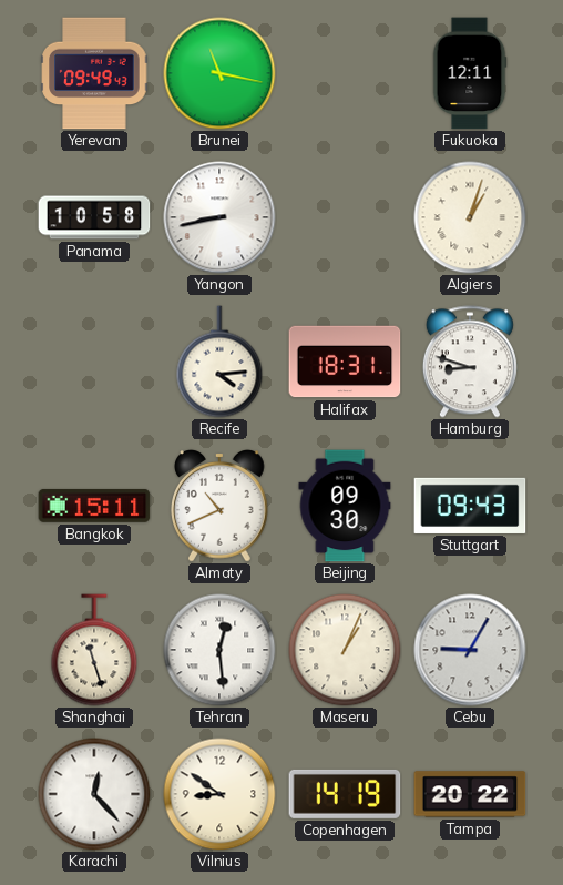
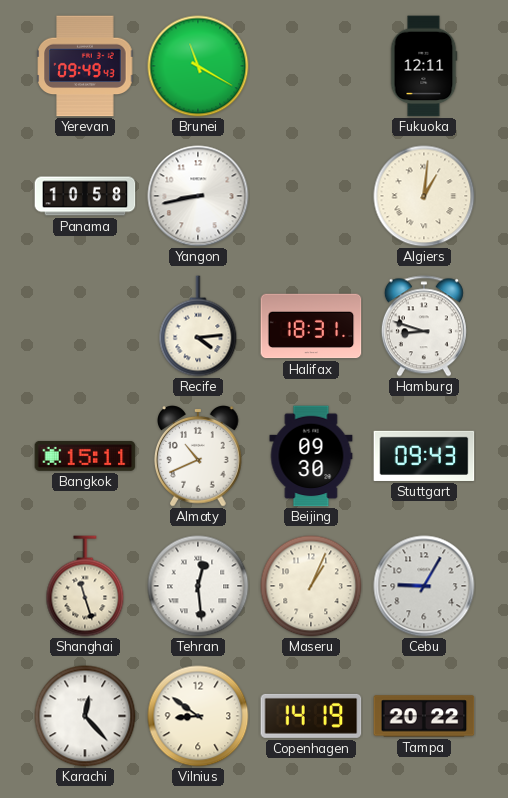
Brunei: 11:17 -> 11:20
Algiers: 1:03 -> 1:01
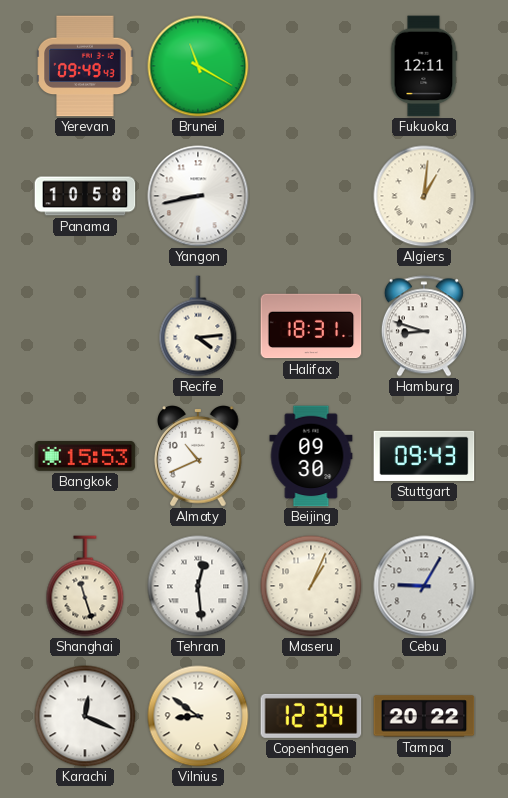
Bangkok: 15:11 -> 15:53
Karachi: 12:23 -> 12:19
Copenhagen: 14:19 -> 12:34
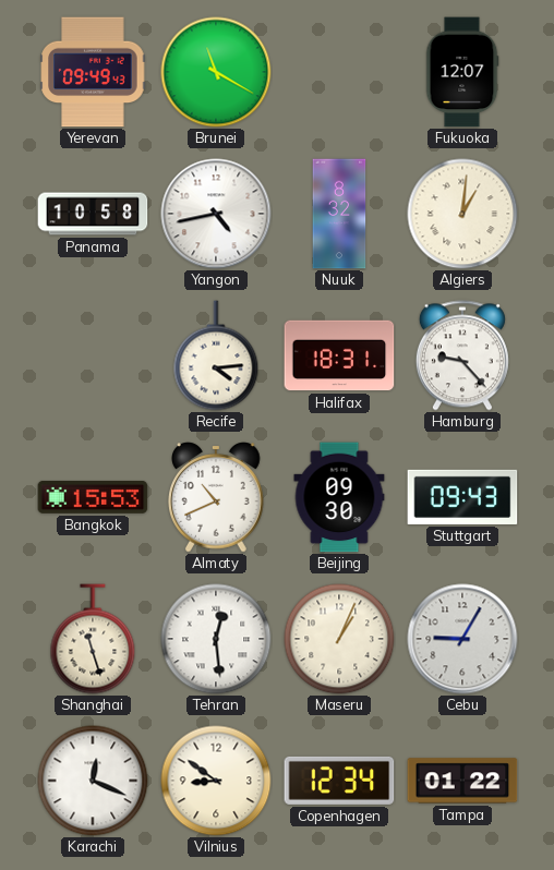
Fukuoka: 12:11 -> 12:07
Yangon: 8:43 -> 4:43
Nuuk: none -> 8:32
Hamburg: 8:48 -> 9:23
Tampa: 20:22 -> 01:22
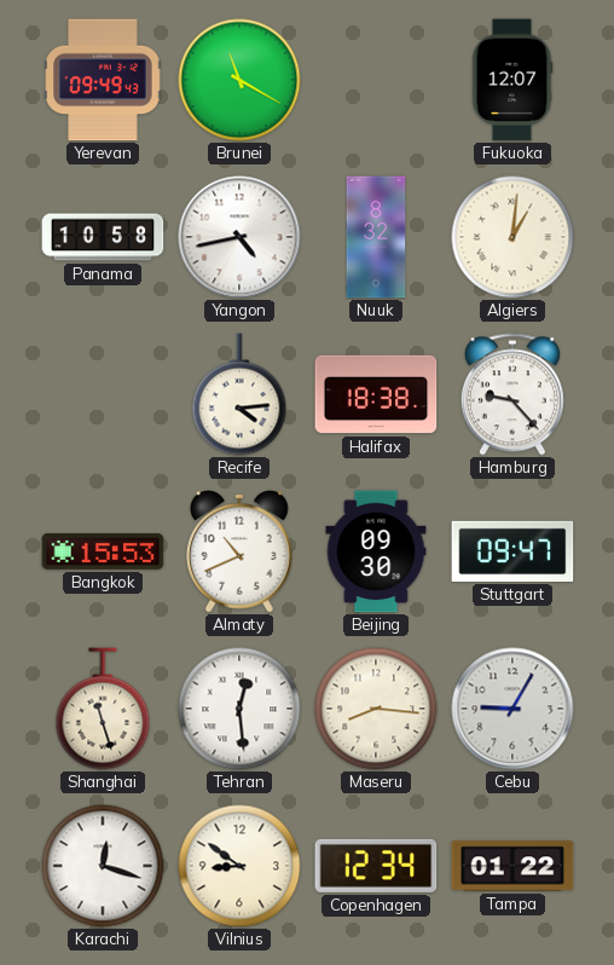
Halifax: 18:31 -> 18:38
Stuttgart: 09:43 -> 09:47
Maseru: 1:04 -> 8:16
Karachi: 12:19 -> 12:18
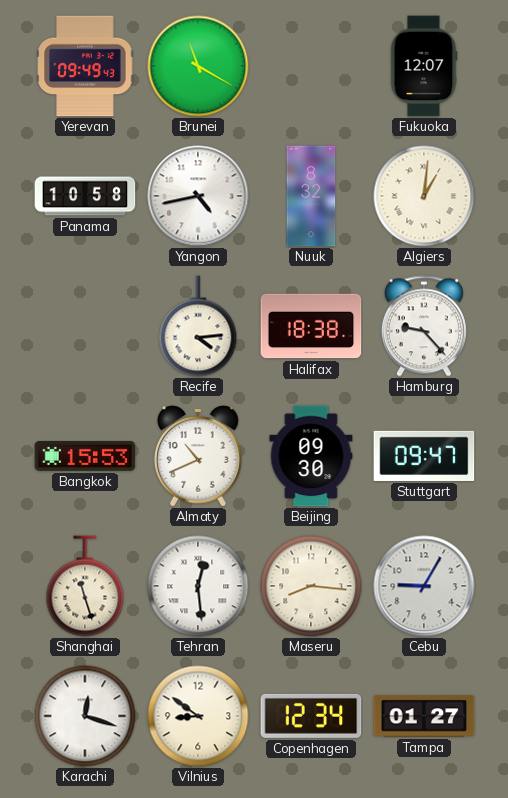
Tampa: 01:22 -> 01:27
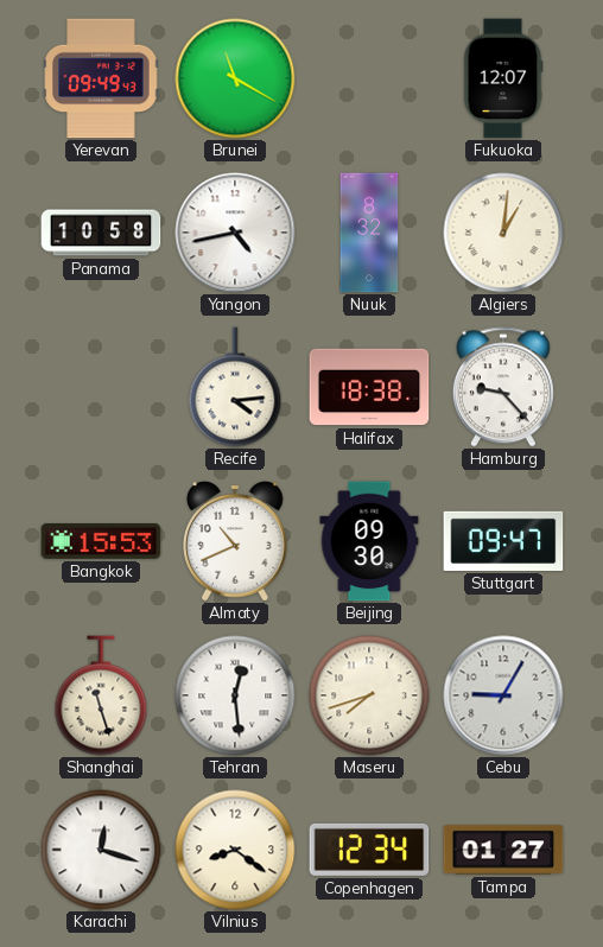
Maseru: 8:16 -> 7:42
Vilnius: 8:51 -> 8:21
